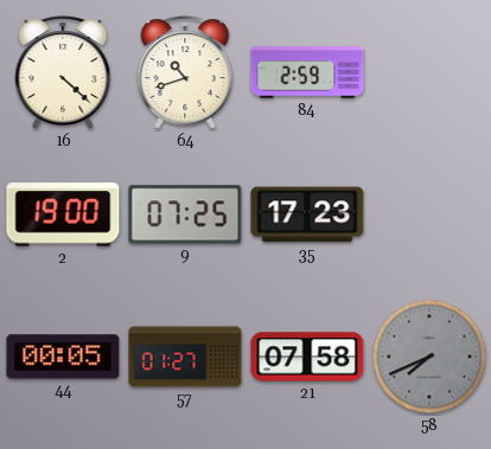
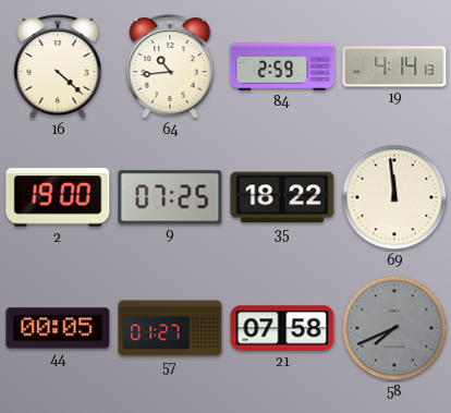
64: 10:42 -> 10:44
19: none -> 4:14
35: 17:23 -> 18:22
69: none -> 11:59
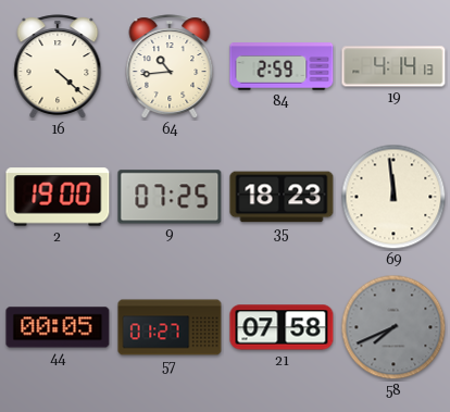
35: 18:22 -> 18:23
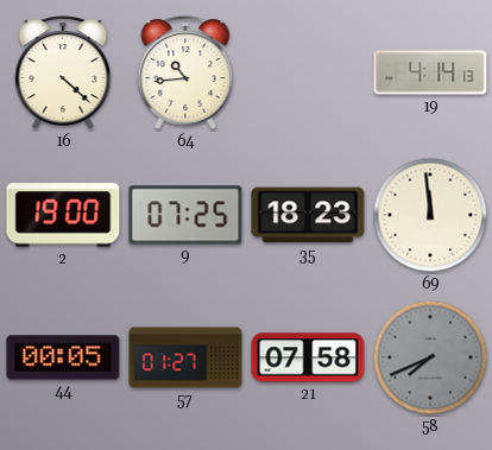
84: 2:59 -> none
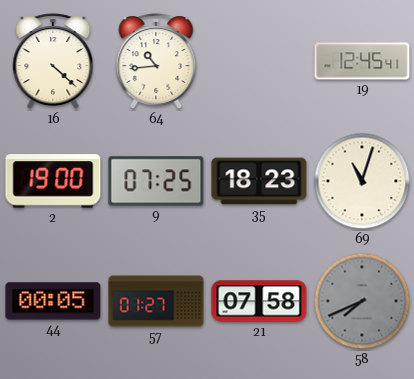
19: 4:14 -> 12:45
69: 11:59 -> 11:03
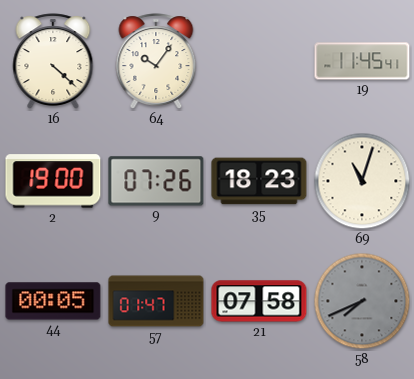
64: 10:44 -> 10:06
19: 12:45 -> 11:45
9: 07:25 -> 07:26
57: 01:27 -> 01:47
